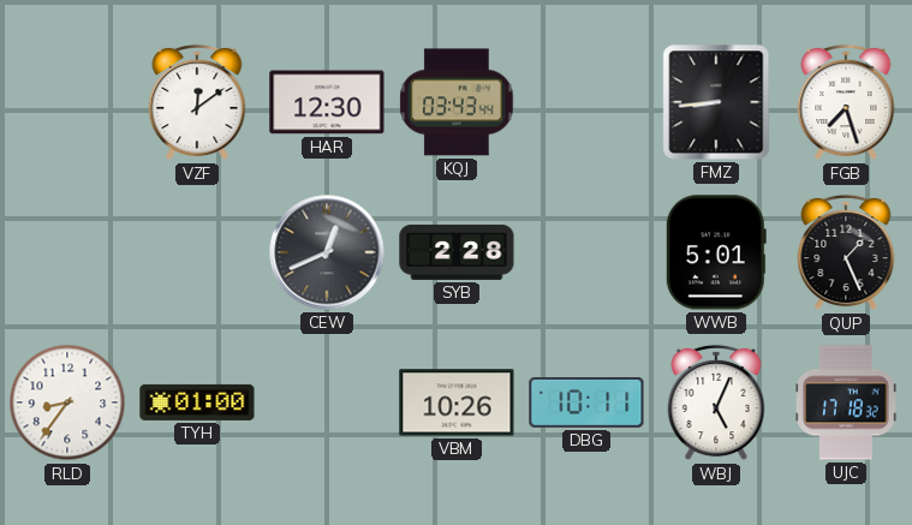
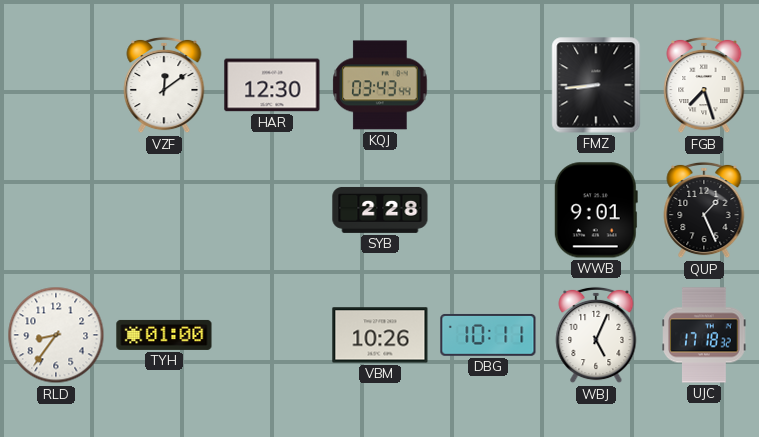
CEW: 12:41 -> none
WWB: 5:01 -> 9:01
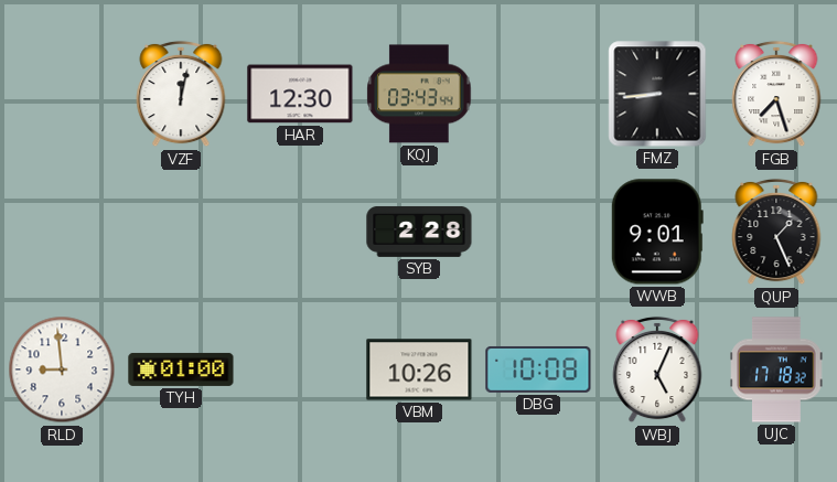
VZF: 12:09 -> 12:02
RLD: 8:36 -> 8:59
DBG: 10:11 -> 10:08
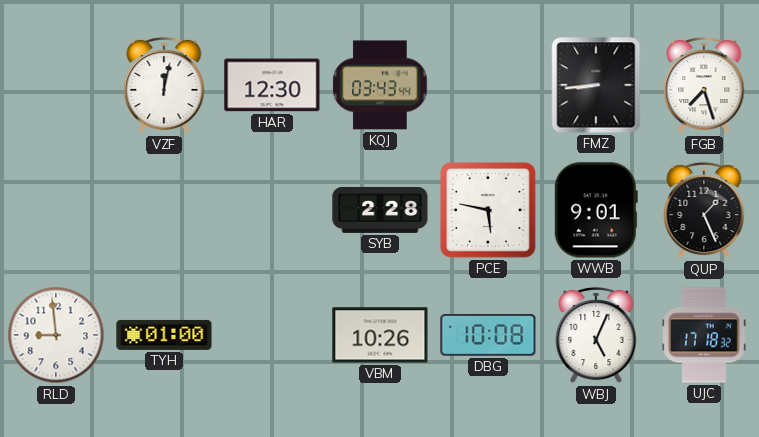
PCE: none -> 5:47
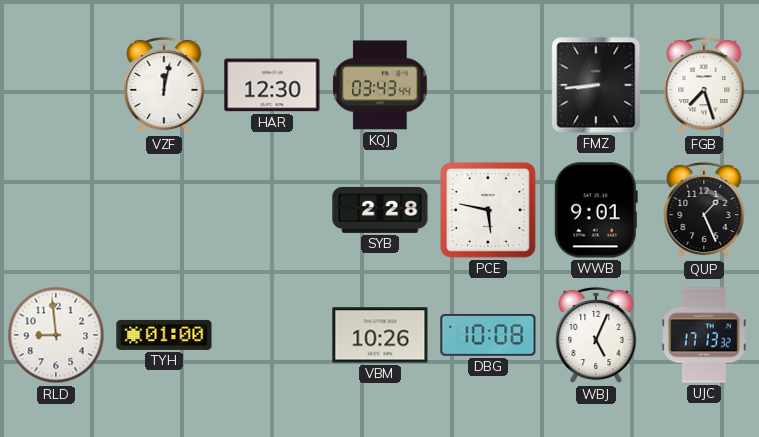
UJC: 17:18 -> 17:13
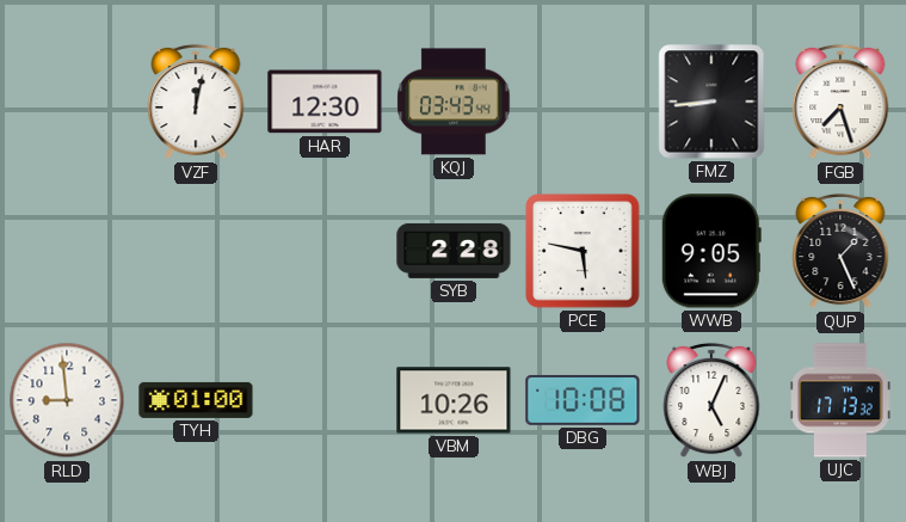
WWB: 9:01 -> 9:05
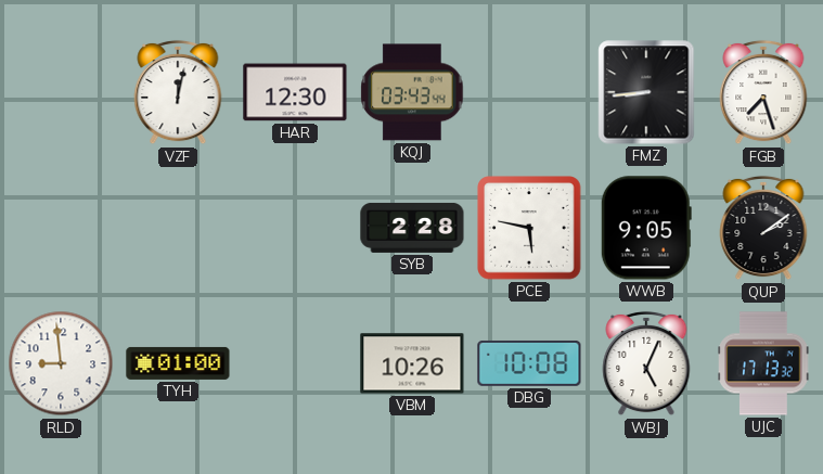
QUP: 1:26 -> 2:09
